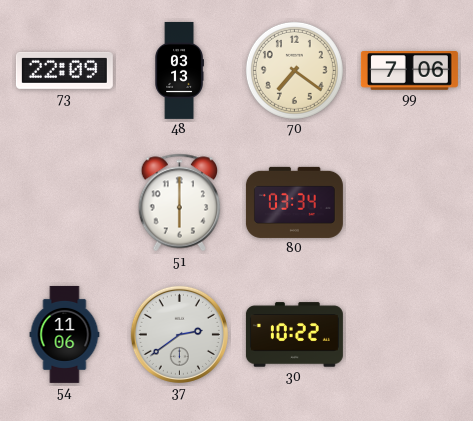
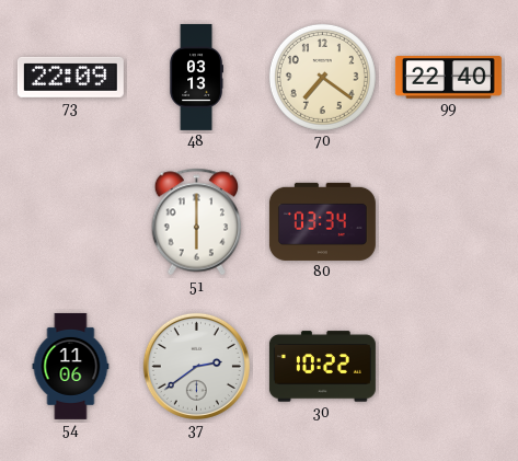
99: 7:06 -> 22:40
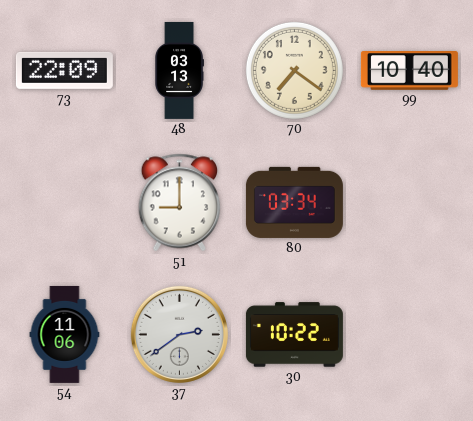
99: 22:40 -> 10:40
51: 6:00 -> 9:00
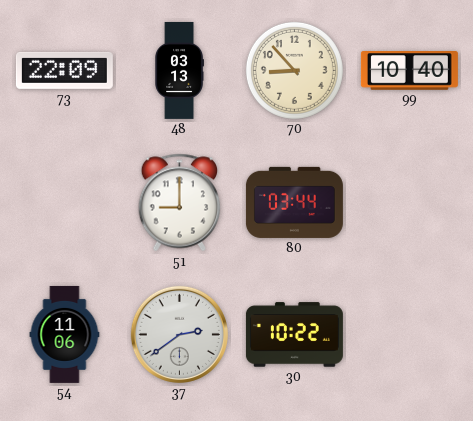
70: 7:21 -> 8:53
80: 03:34 -> 03:44
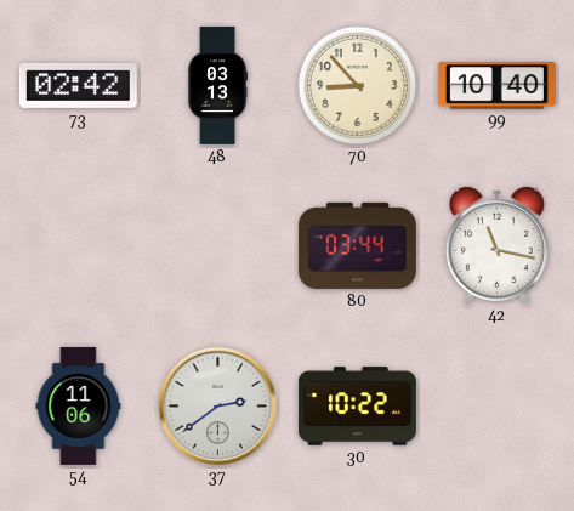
73: 22:09 -> 02:42
51: 9:00 -> none
42: none -> 11:17
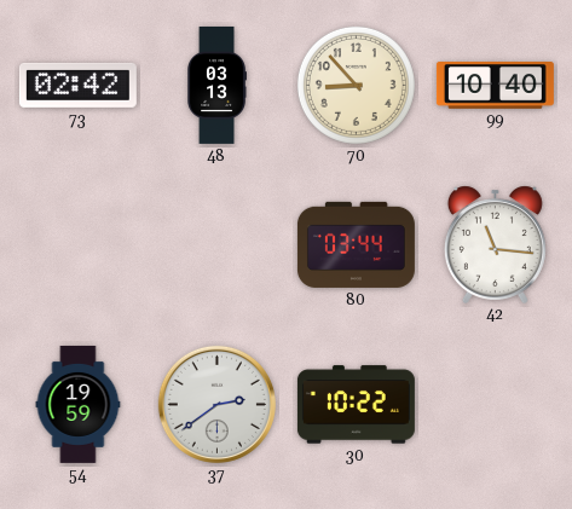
42: 11:17 -> 11:16
54: 11:06 -> 19:59
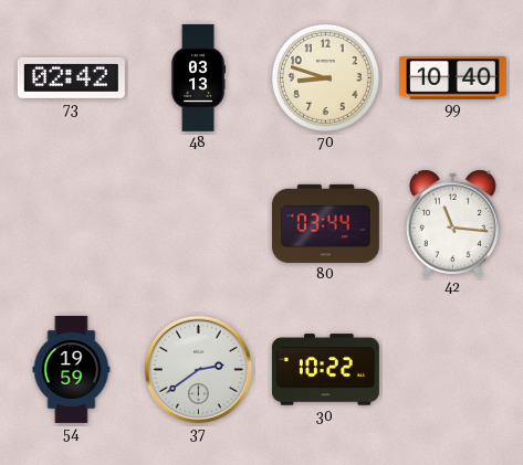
70: 8:53 -> 8:48
